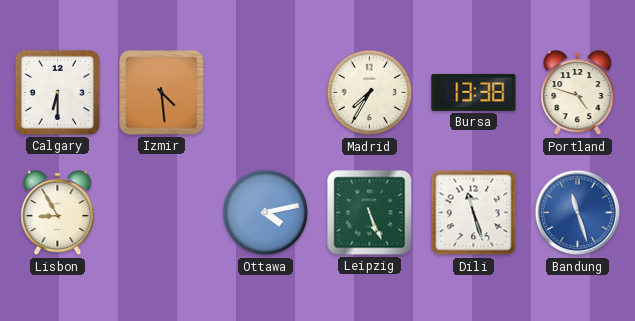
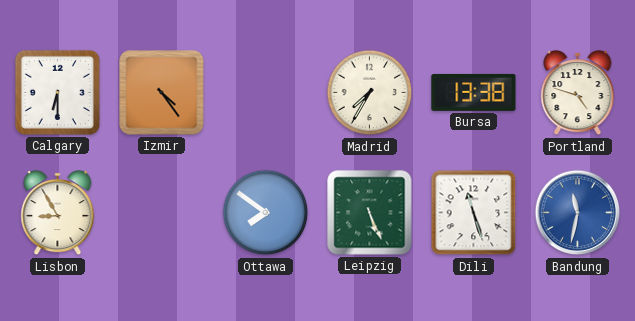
Izmir: 4:29 -> 4:24
Ottawa: 4:13 -> 7:51
Bandung: 11:27 -> 11:32
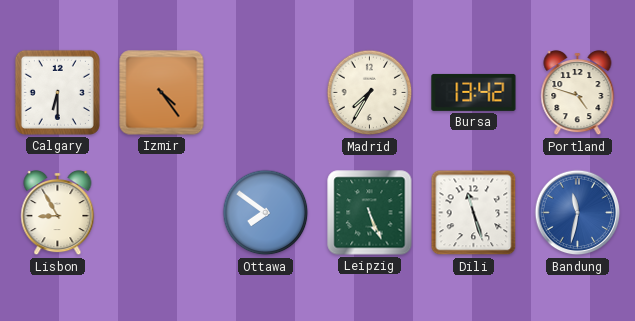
Bursa: 13:38 -> 13:42
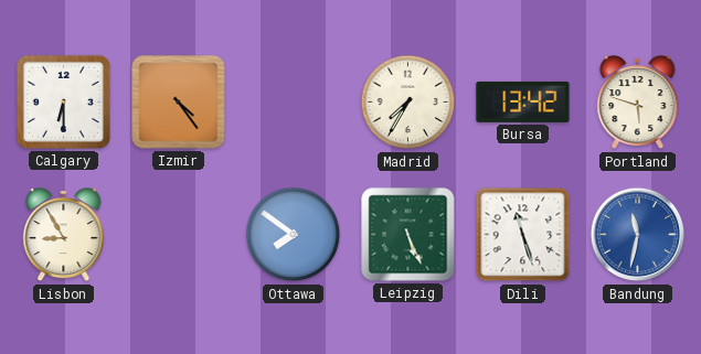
Portland: 4:48 -> 5:48
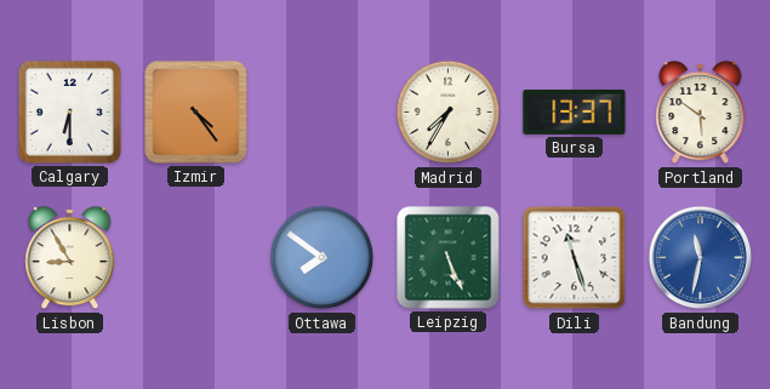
Bursa: 13:42 -> 13:37
Portland: 5:48 -> 5:51
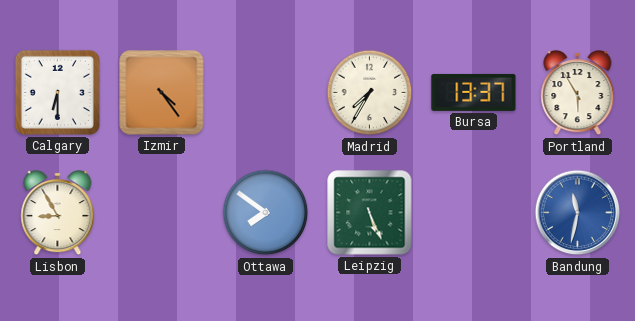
Portland: 5:51 -> 5:55
Dili: 11:27 -> none
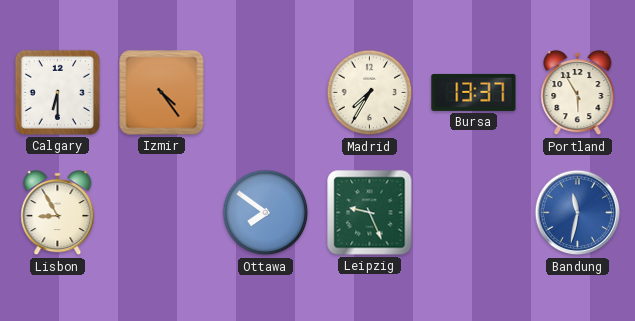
Leipzig: 5:26 -> 9:26
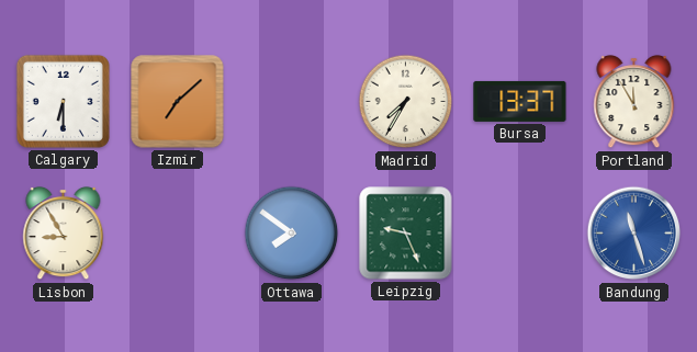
Izmir: 4:24 -> 7:08
Portland: 5:55 -> 11:55
Bandung: 11:32 -> 11:27
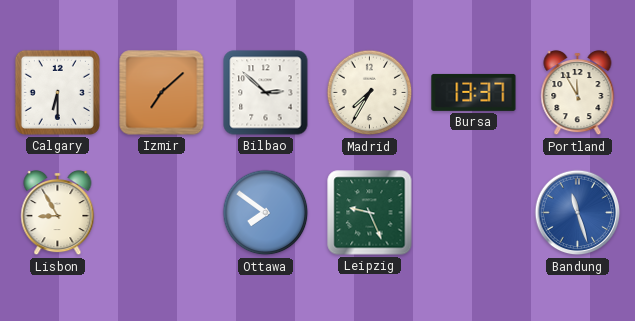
Bilbao: none -> 2:52
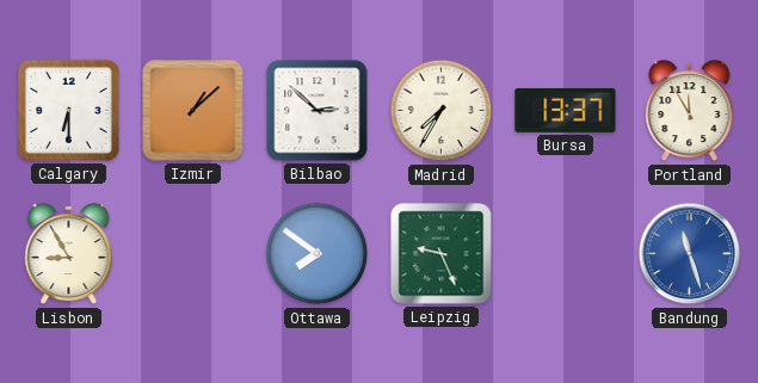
Izmir: 7:08 -> 1:08
